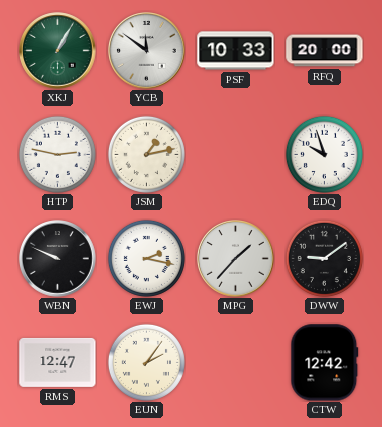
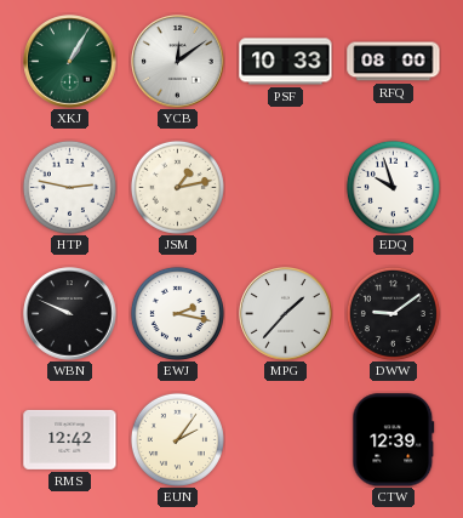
YCB: 11:51 -> 12:09
RFQ: 20:00 -> 08:00
RMS: 12:47 -> 12:42
CTW: 12:42 -> 12:39
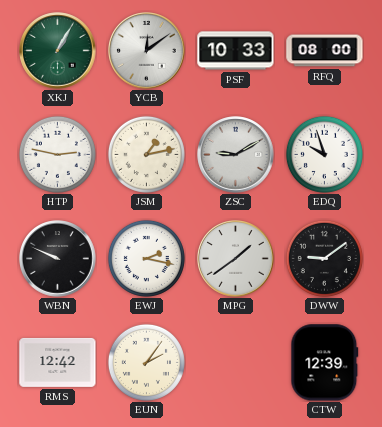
ZSC: none -> 9:10
MPG: 1:37 -> 1:39
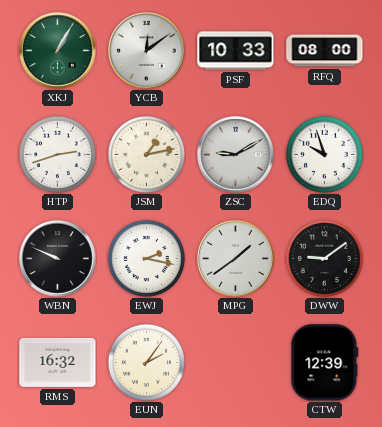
HTP: 2:47 -> 2:42
RMS: 12:42 -> 16:32
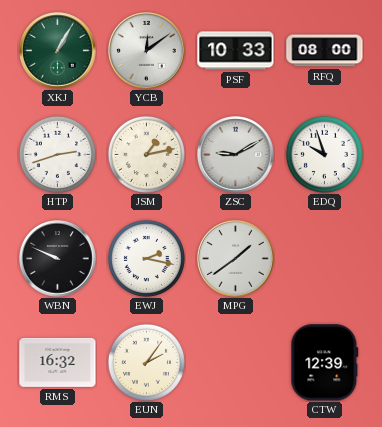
DWW: 9:09 -> none
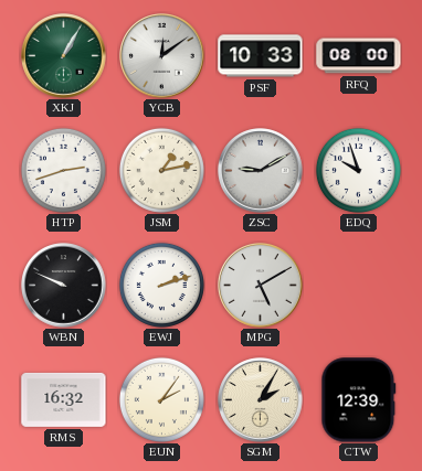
EWJ: 2:17 -> 2:12
MPG: 1:39 -> 5:10
SGM: none -> 2:05
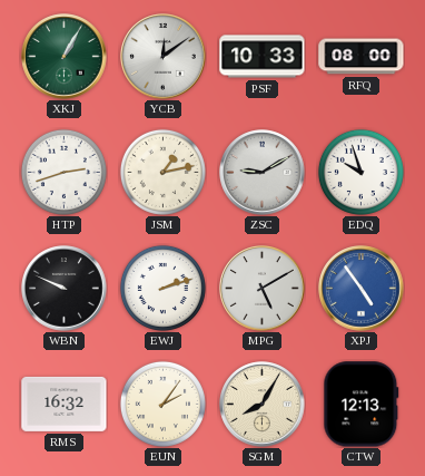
XPJ: none -> 4:54
SGM: 2:05 -> 8:05
CTW: 12:39 -> 12:13
